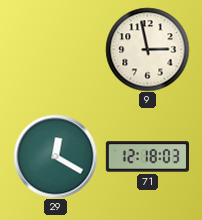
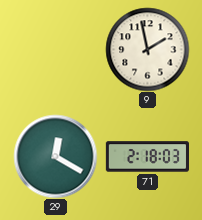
9: 2:58 -> 1:58
71: 12:18 -> 2:18
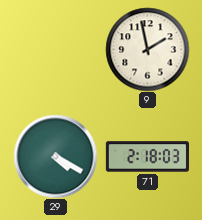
29: 12:20 -> 4:20
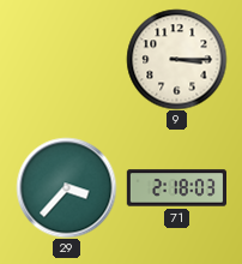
9: 1:58 -> 3:15
29: 4:20 -> 3:37
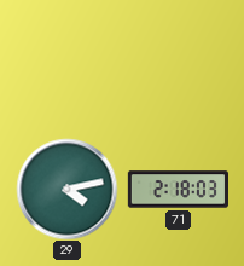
9: 3:15 -> none
29: 3:37 -> 4:13
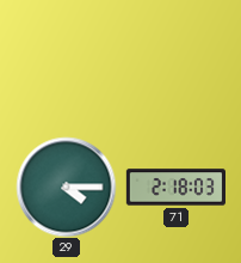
29: 4:13 -> 4:15
